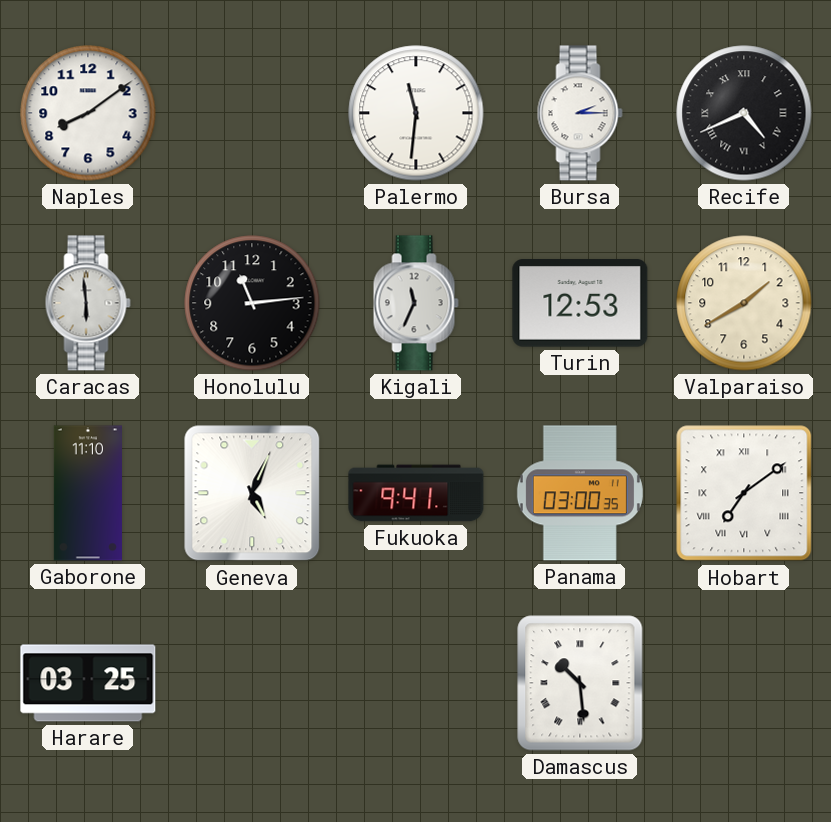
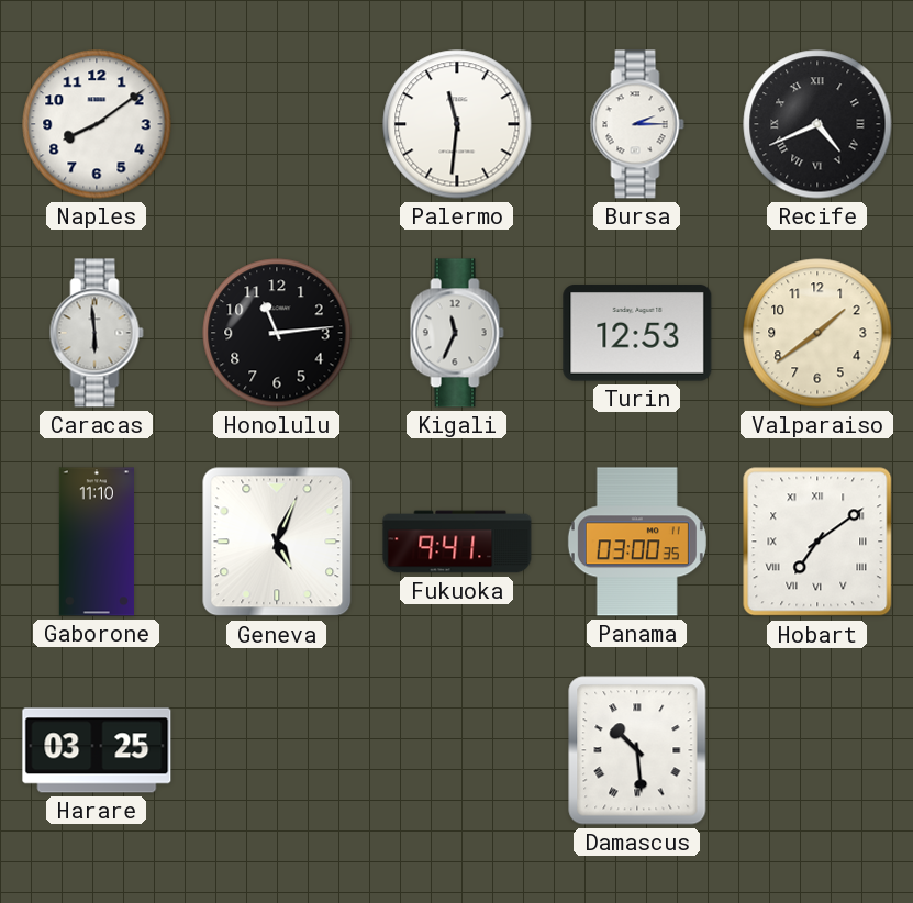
Valparaiso: 1:40 -> 1:39
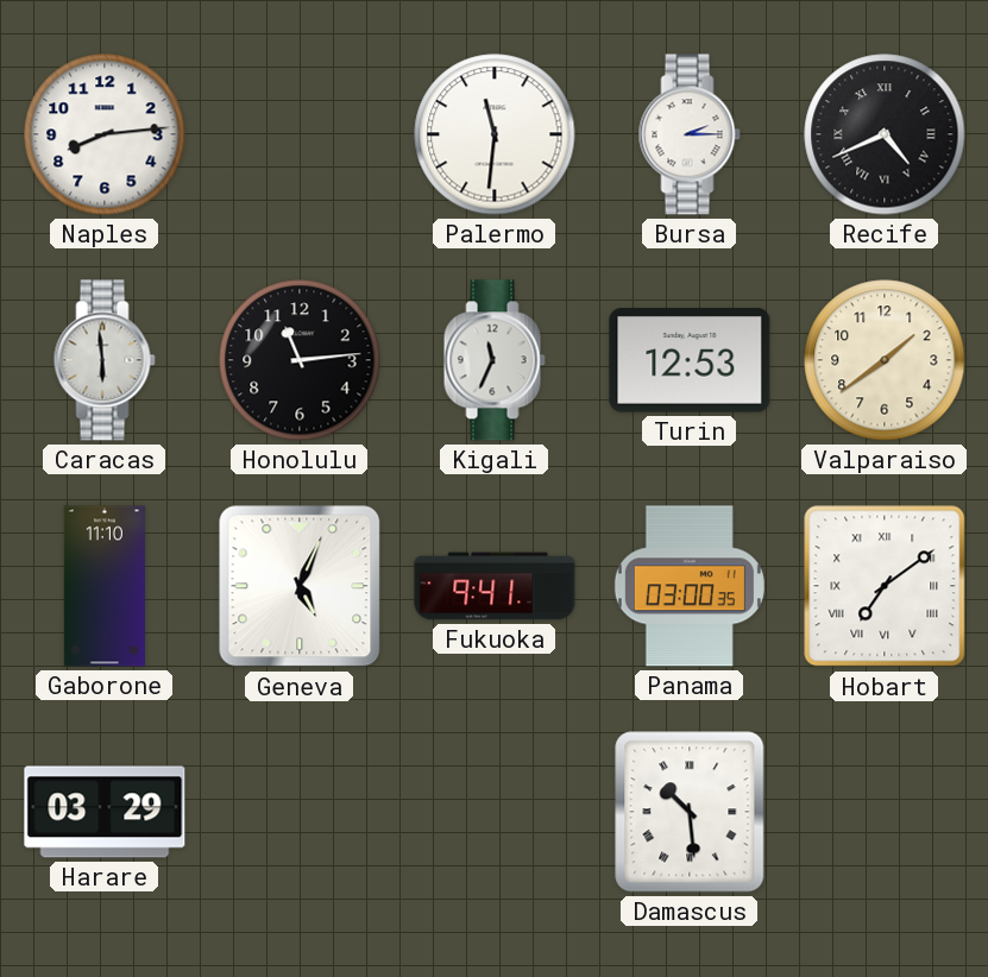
Naples: 8:09 -> 8:14
Harare: 03:25 -> 03:29
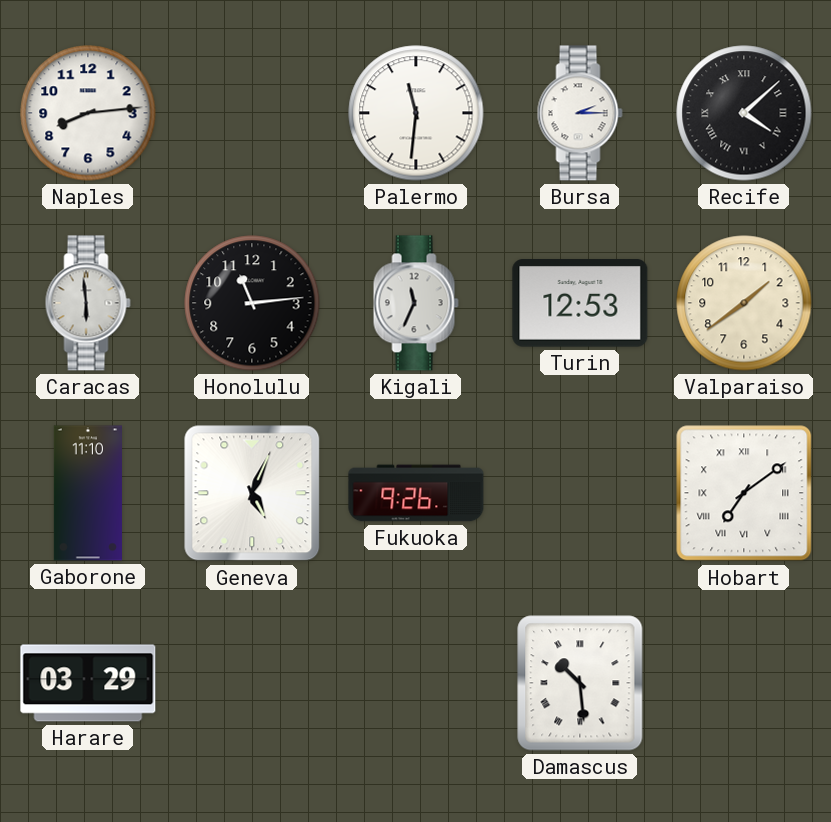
Recife: 4:41 -> 4:08
Fukuoka: 9:41 -> 9:26
Panama: 03:00 -> none
